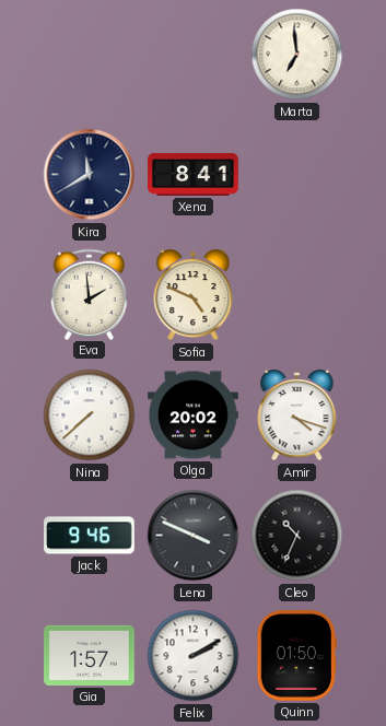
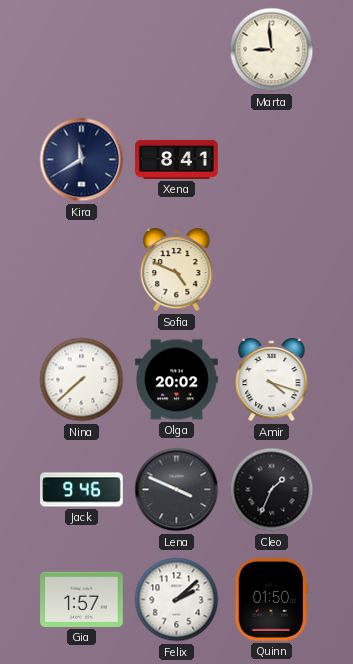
Marta: 6:59 -> 8:59
Eva: 1:59 -> none
Cleo: 10:34 -> 1:34
Felix: 2:10 -> 2:08
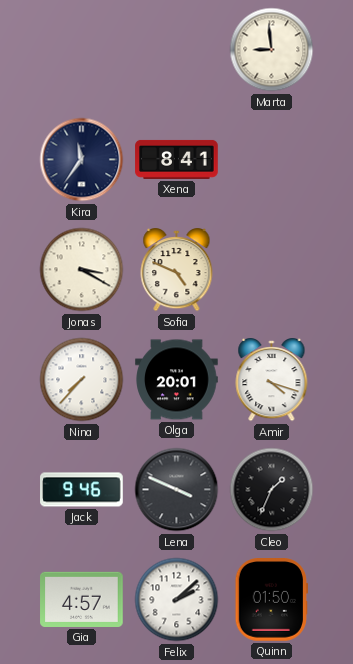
Kira: 11:40 -> 11:36
Jonas: none -> 3:20
Nina: 7:38 -> 7:37
Olga: 20:02 -> 20:01
Gia: 1:57 -> 4:57
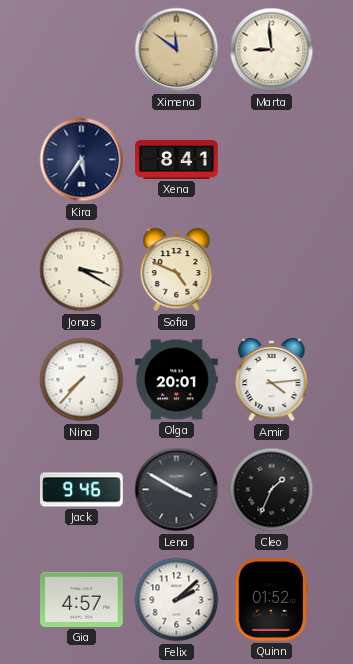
Ximena: none -> 11:51
Kira: 11:36 -> 5:36
Amir: 4:18 -> 4:14
Lena: 3:49 -> 3:50
Quinn: 01:50 -> 01:52
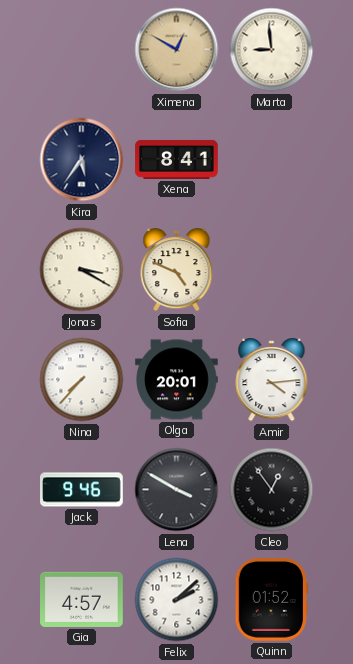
Ximena: 11:51 -> 12:50
Cleo: 1:34 -> 12:54
